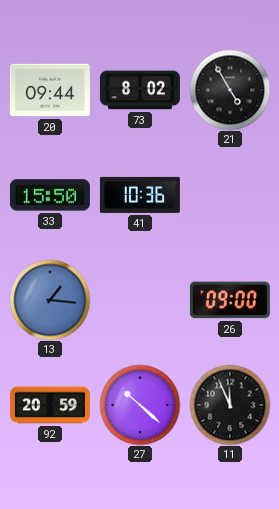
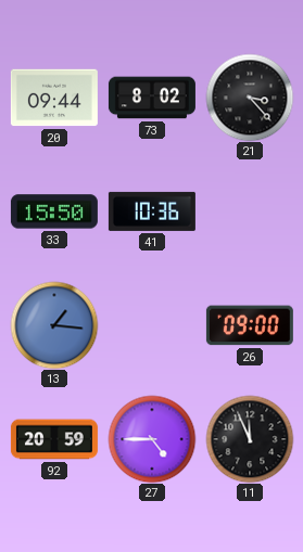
21: 4:55 -> 3:23
27: 10:22 -> 4:45
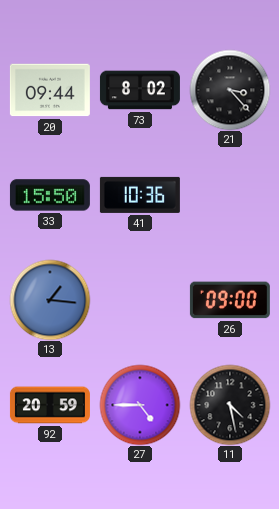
11: 11:56 -> 4:28
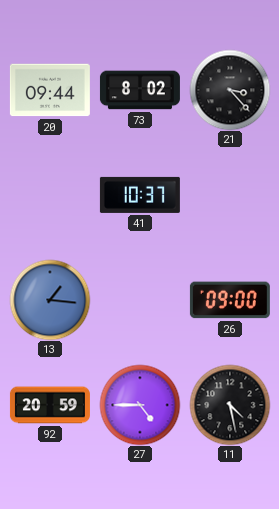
33: 15:50 -> none
41: 10:36 -> 10:37
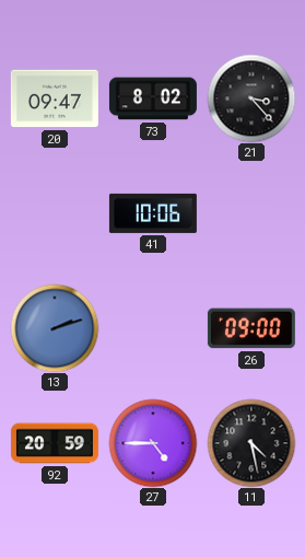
20: 09:44 -> 09:47
41: 10:37 -> 10:06
13: 1:16 -> 2:12
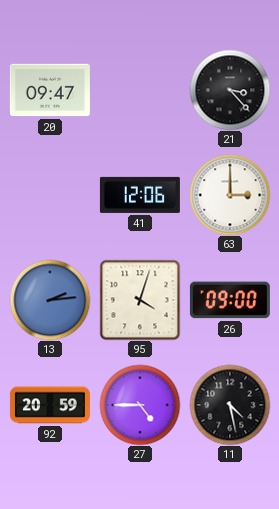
73: 8:02 -> none
41: 10:06 -> 12:06
63: none -> 3:00
13: 2:12 -> 2:14
95: none -> 4:03
